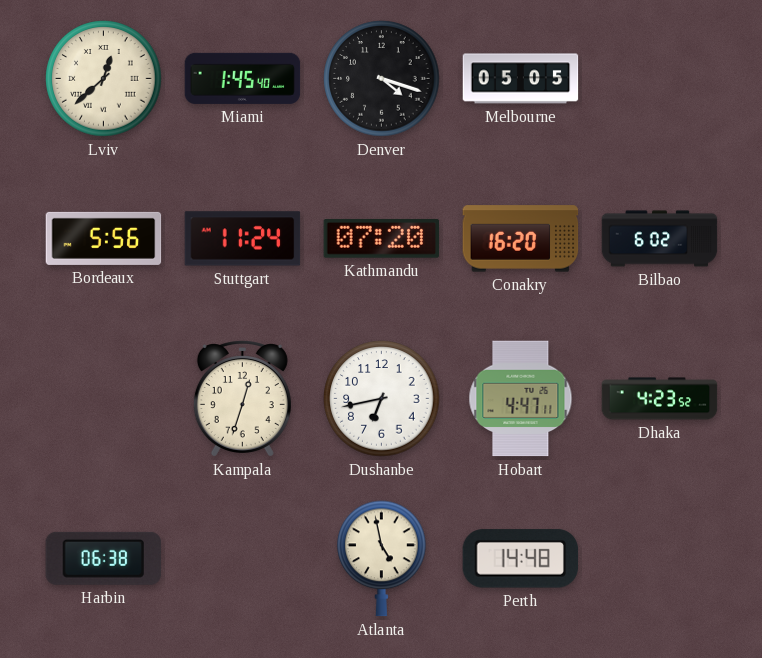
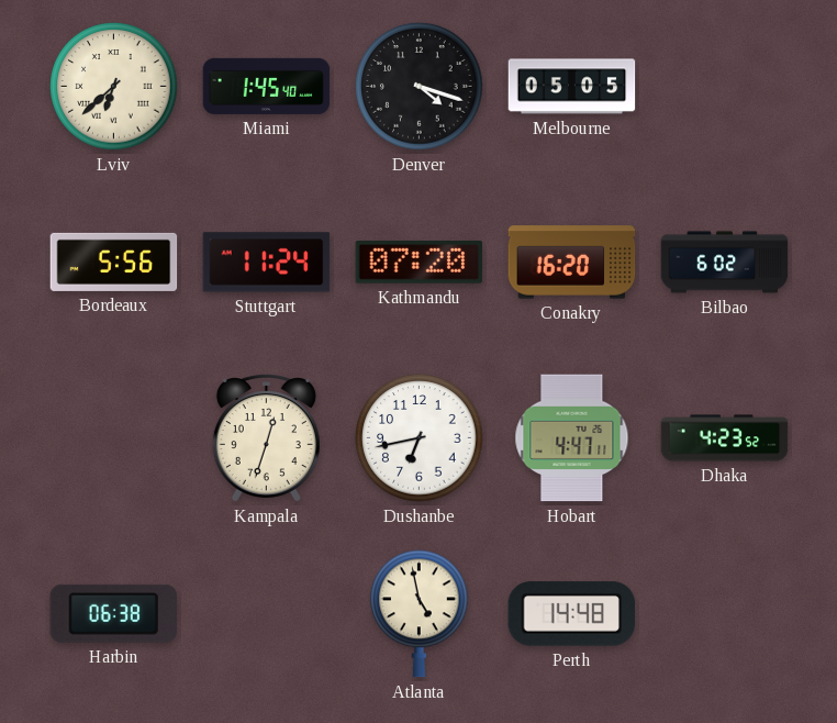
Lviv: 12:38 -> 6:38
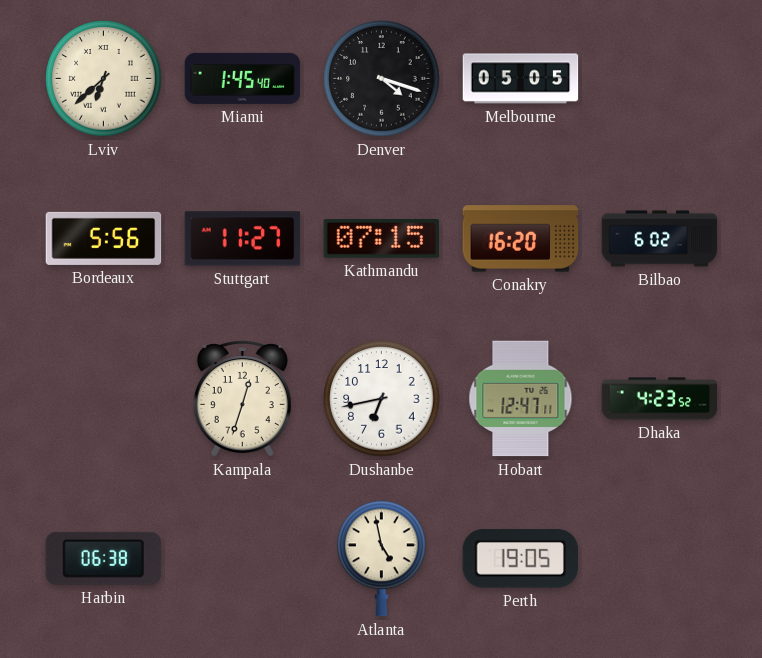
Stuttgart: 11:24 -> 11:27
Kathmandu: 07:20 -> 07:15
Hobart: 4:47 -> 12:47
Perth: 14:48 -> 19:05
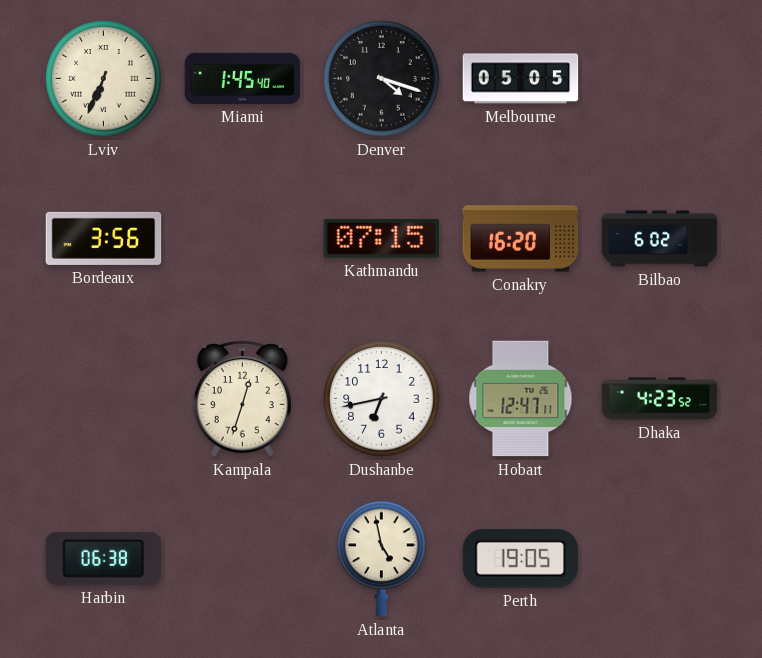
Lviv: 6:38 -> 6:34
Bordeaux: 5:56 -> 3:56
Stuttgart: 11:27 -> none
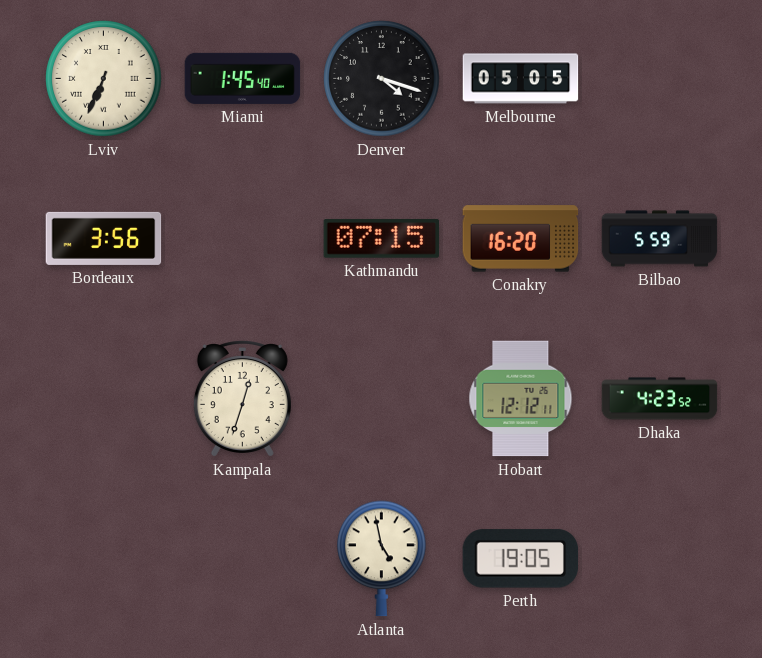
Bilbao: 6:02 -> 5:59
Dushanbe: 6:43 -> none
Hobart: 12:47 -> 12:12
Harbin: 06:38 -> none
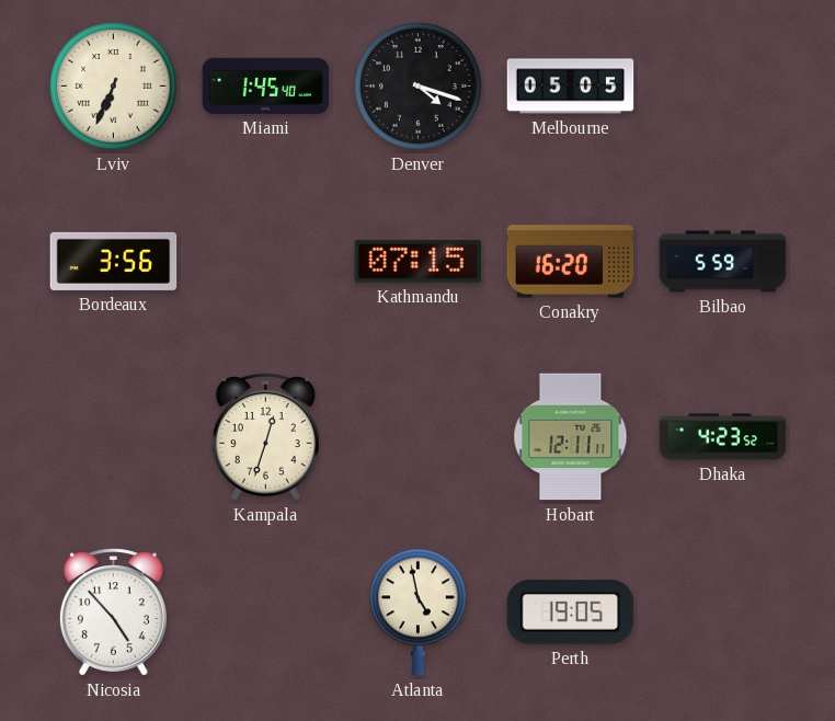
Hobart: 12:12 -> 12:11
Nicosia: none -> 4:53
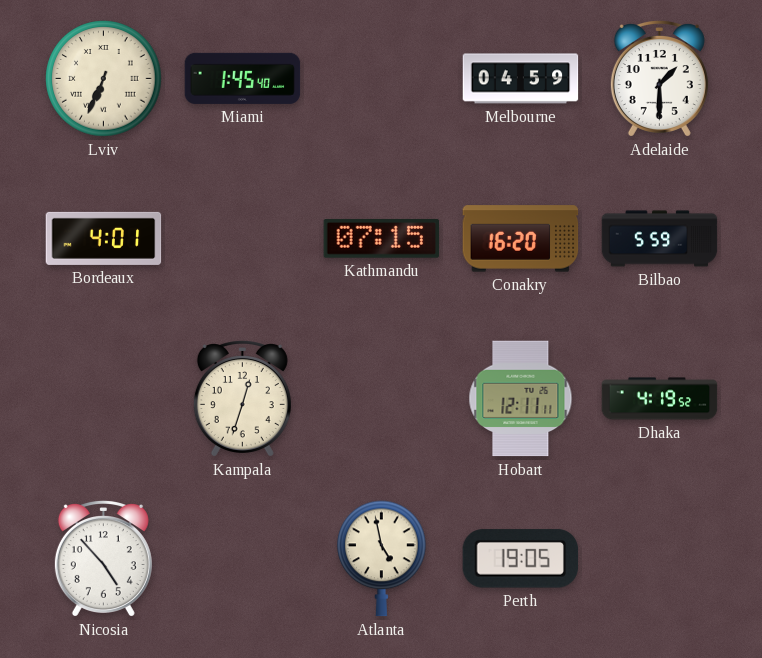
Denver: 4:18 -> none
Melbourne: 05:05 -> 04:59
Adelaide: none -> 1:30
Bordeaux: 3:56 -> 4:01
Dhaka: 4:23 -> 4:19
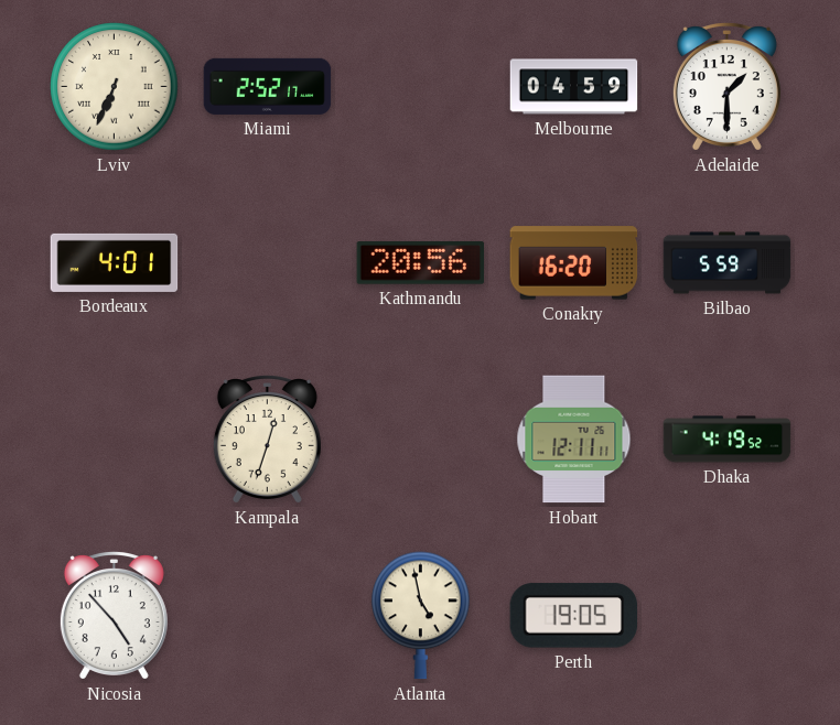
Miami: 1:45 -> 2:52
Kathmandu: 07:15 -> 20:56
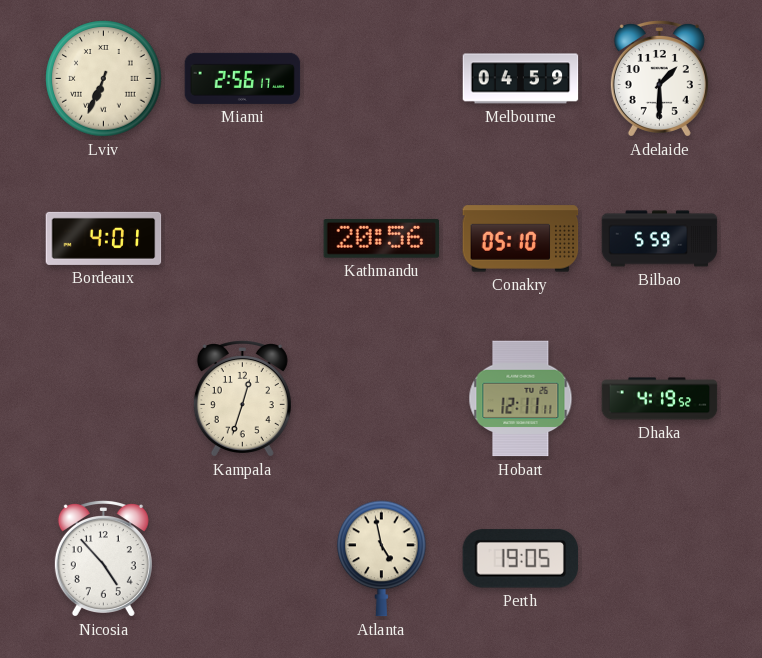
Miami: 2:52 -> 2:56
Conakry: 16:20 -> 05:10
